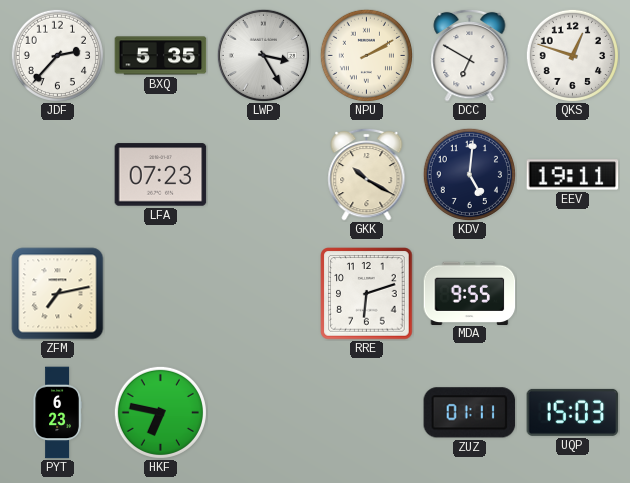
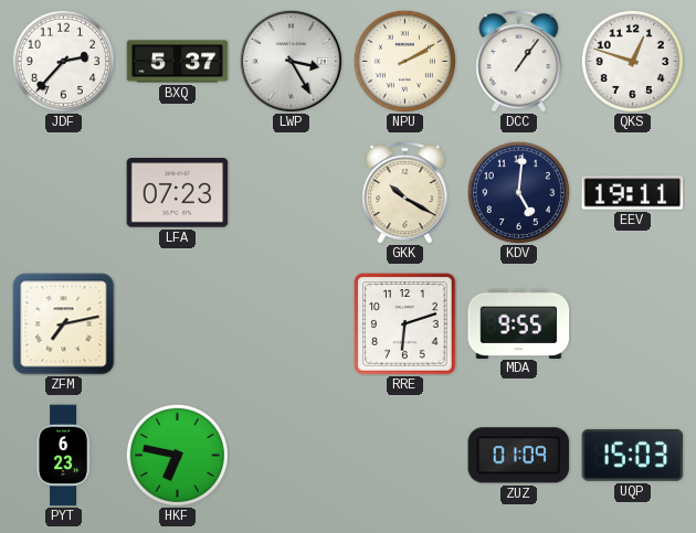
BXQ: 5:35 -> 5:37
DCC: 6:50 -> 1:06
ZUZ: 01:11 -> 01:09
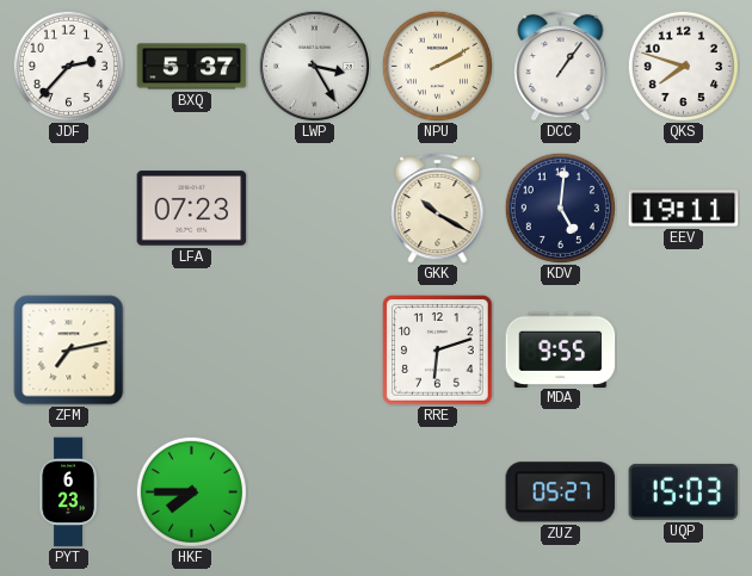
QKS: 12:48 -> 7:48
HKF: 6:47 -> 7:45
ZUZ: 01:09 -> 05:27
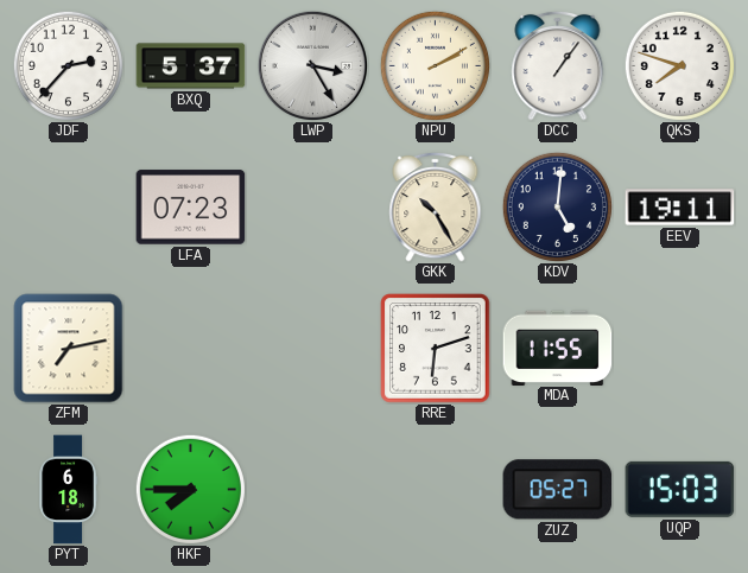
GKK: 10:20 -> 10:25
MDA: 9:55 -> 11:55
PYT: 6:23 -> 6:18
